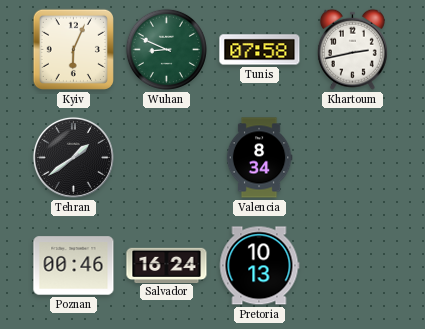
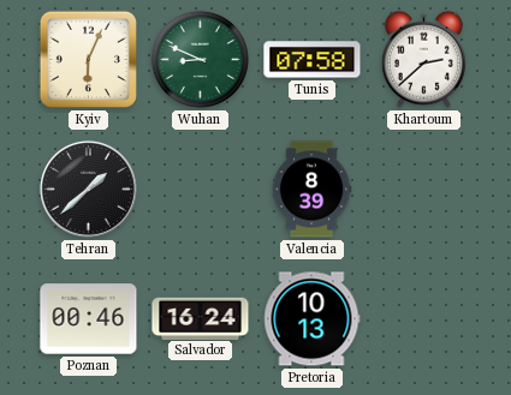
Khartoum: 2:43 -> 2:38
Tehran: 1:39 -> 1:38
Valencia: 8:34 -> 8:39
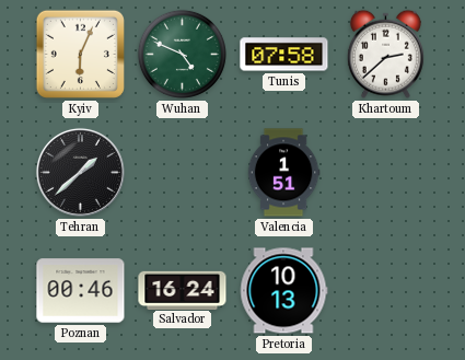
Wuhan: 8:49 -> 4:49
Valencia: 8:39 -> 1:51
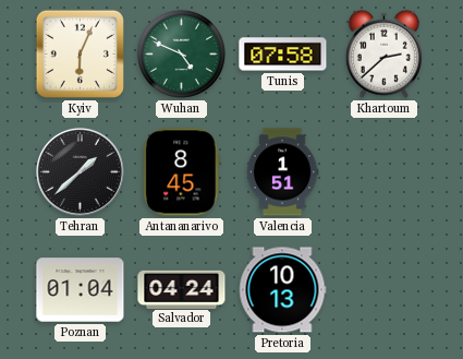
Antananarivo: none -> 8:45
Poznan: 00:46 -> 01:04
Salvador: 16:24 -> 04:24
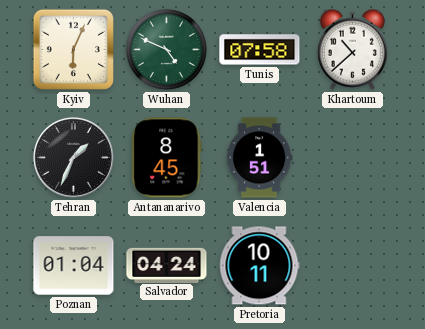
Khartoum: 2:38 -> 10:38
Tehran: 1:38 -> 1:34
Pretoria: 10:13 -> 10:11
